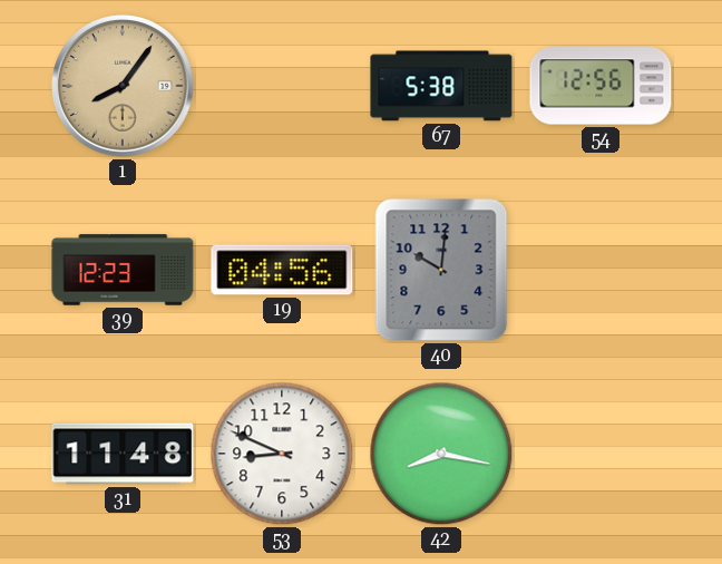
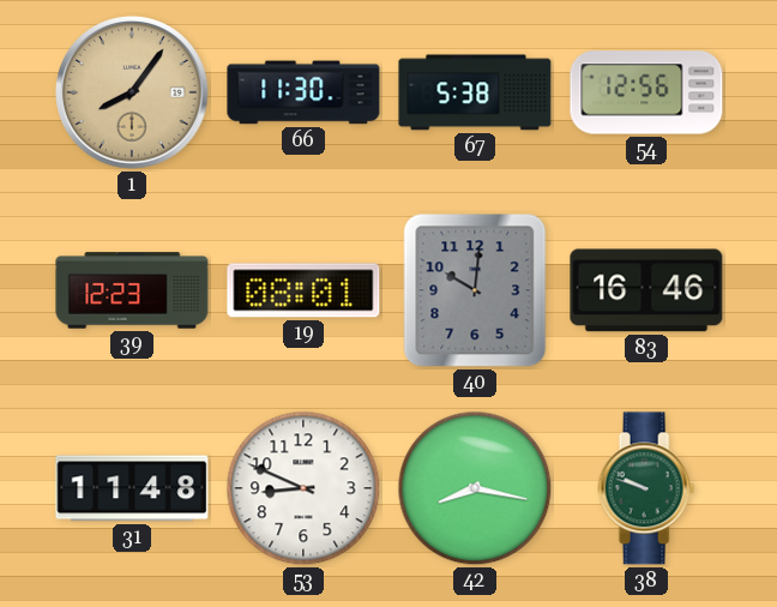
66: none -> 11:30
19: 04:56 -> 08:01
83: none -> 16:46
38: none -> 9:48
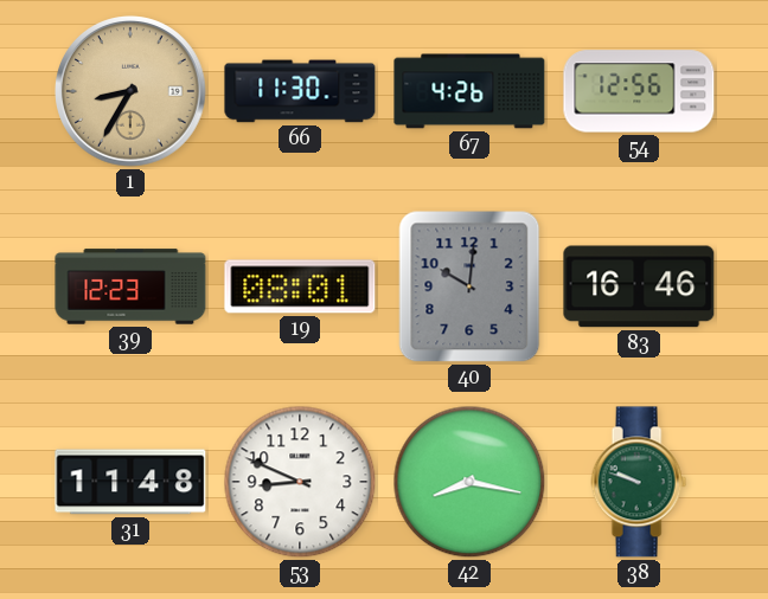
1: 8:06 -> 8:35
67: 5:38 -> 4:26
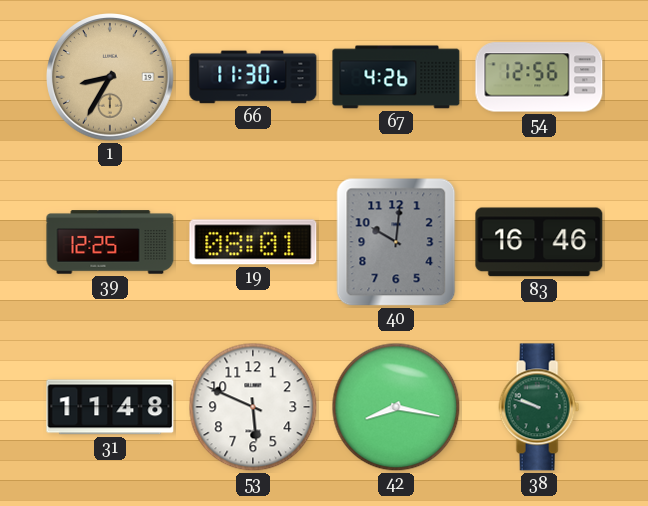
39: 12:23 -> 12:25
53: 8:49 -> 5:49
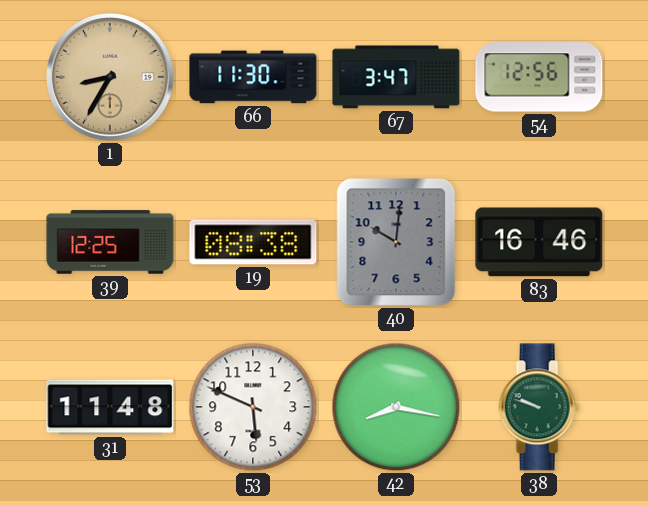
67: 4:26 -> 3:47
19: 08:01 -> 08:38
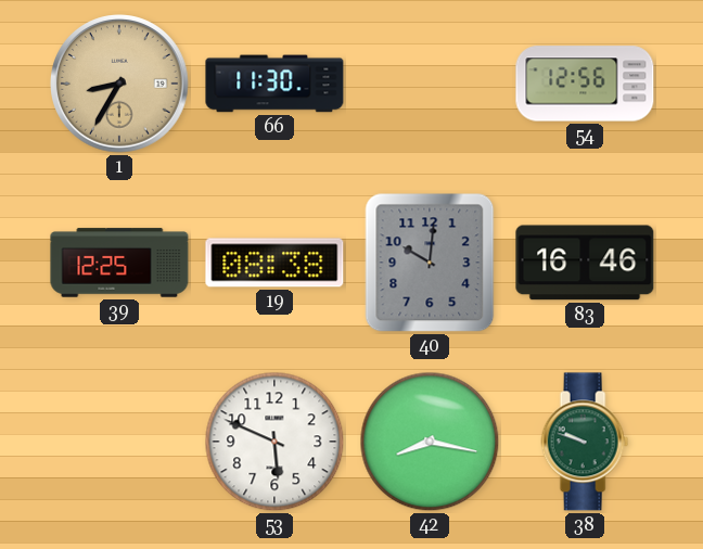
67: 3:47 -> none
31: 11:48 -> none
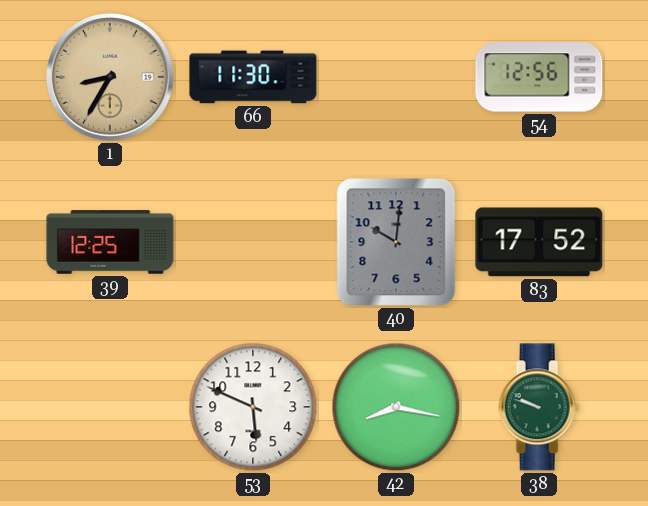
19: 08:38 -> none
83: 16:46 -> 17:52
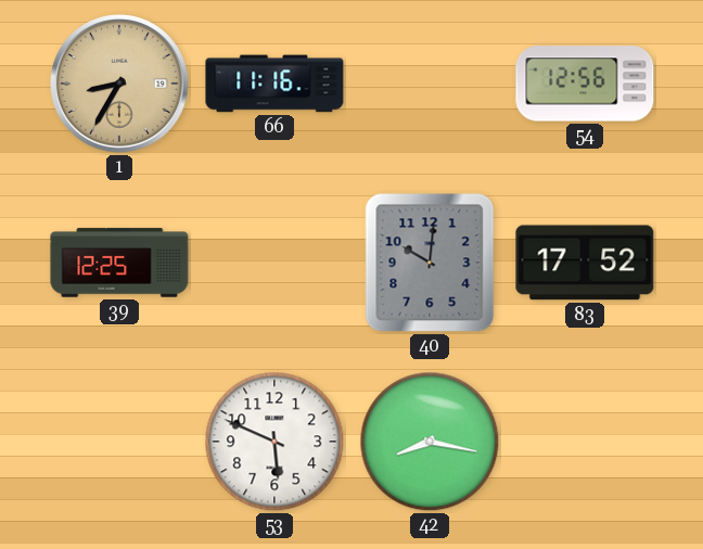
66: 11:30 -> 11:16
38: 9:48 -> none
